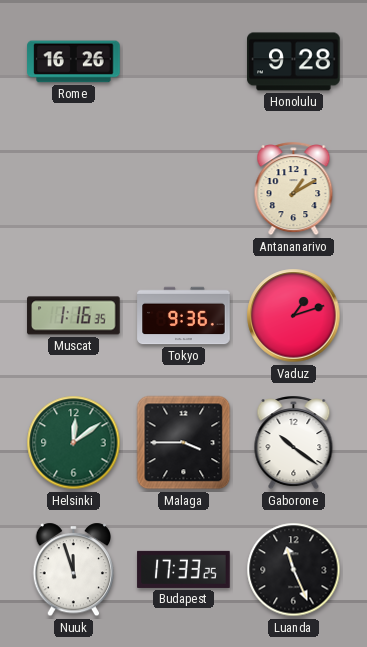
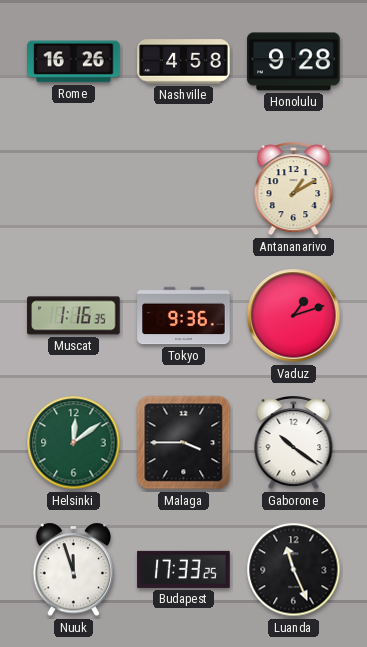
Nashville: none -> 4:58
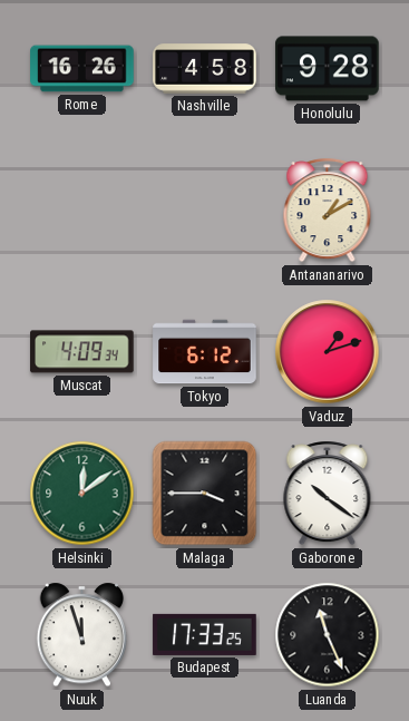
Muscat: 1:16 -> 4:09
Tokyo: 9:36 -> 6:12
